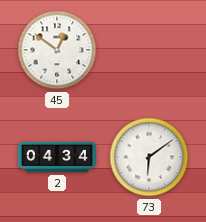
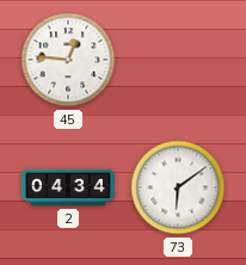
45: 12:51 -> 12:46
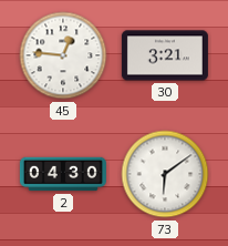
30: none -> 3:21
2: 04:34 -> 04:30
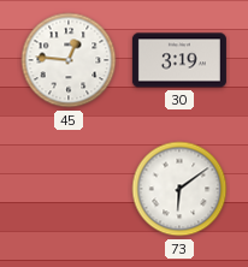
30: 3:21 -> 3:19
2: 04:30 -> none
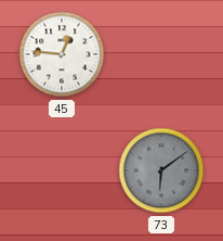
30: 3:19 -> none
73 dial: white -> grey
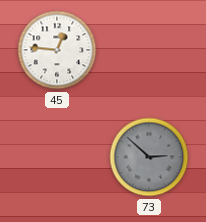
73: 6:09 -> 2:52
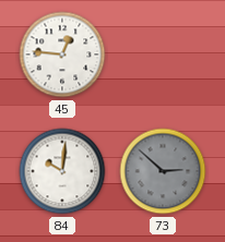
84: none -> 10:01
